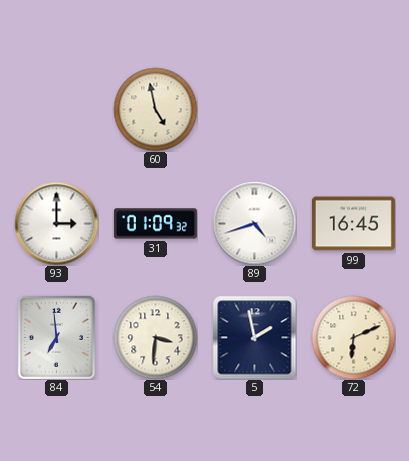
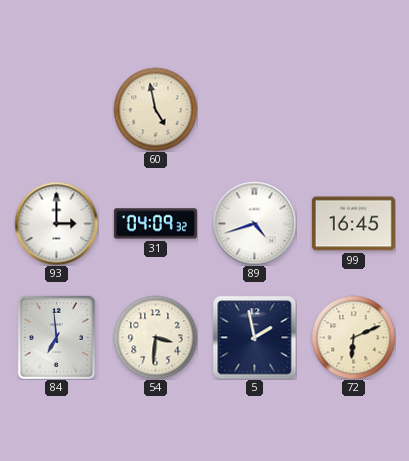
31: 01:09 -> 04:09
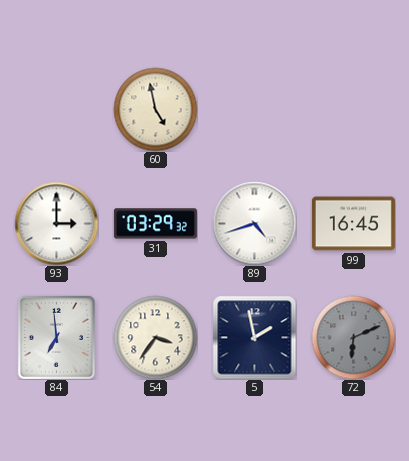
31: 04:09 -> 03:29
54: 3:31 -> 3:36
72 dial: cream -> grey
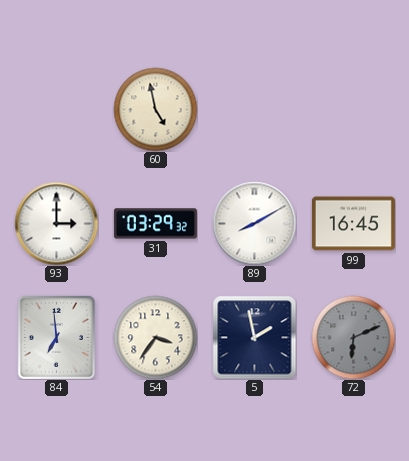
89: 4:42 -> 8:10
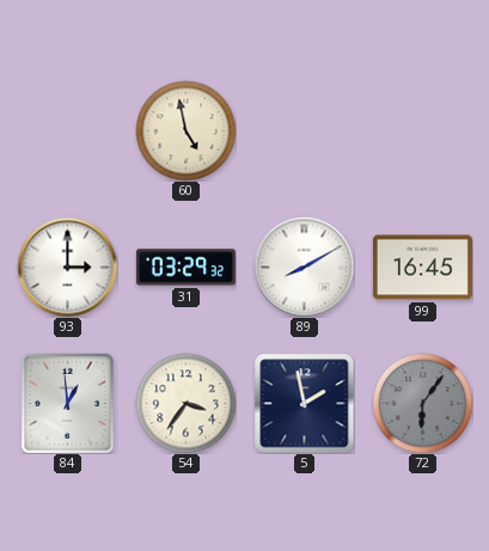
84: 6:59 -> 12:59
72: 6:11 -> 6:06
